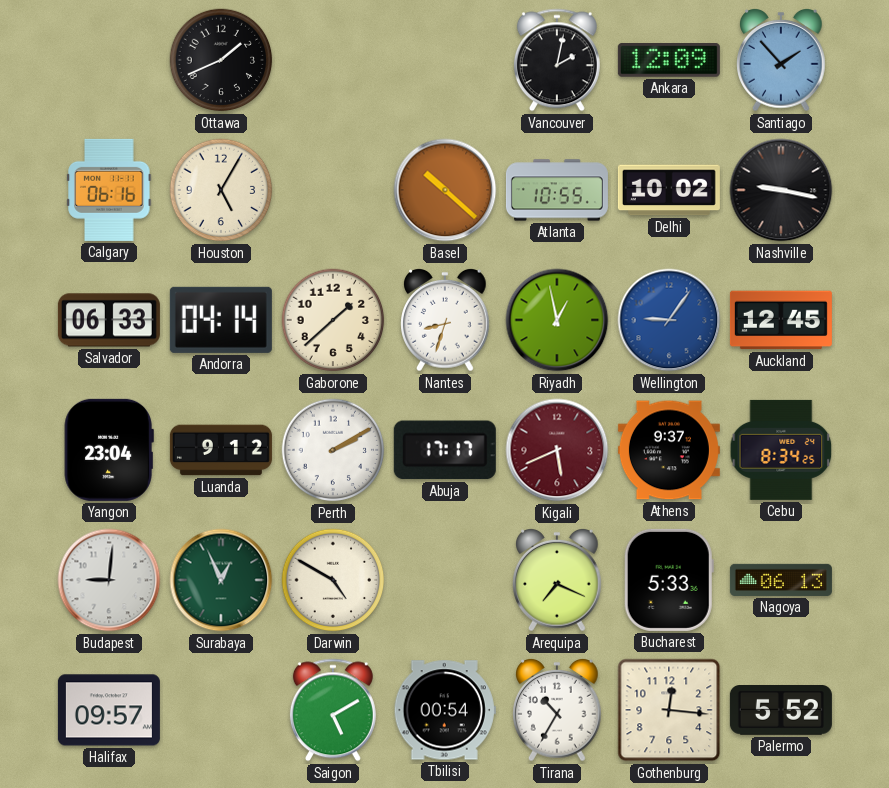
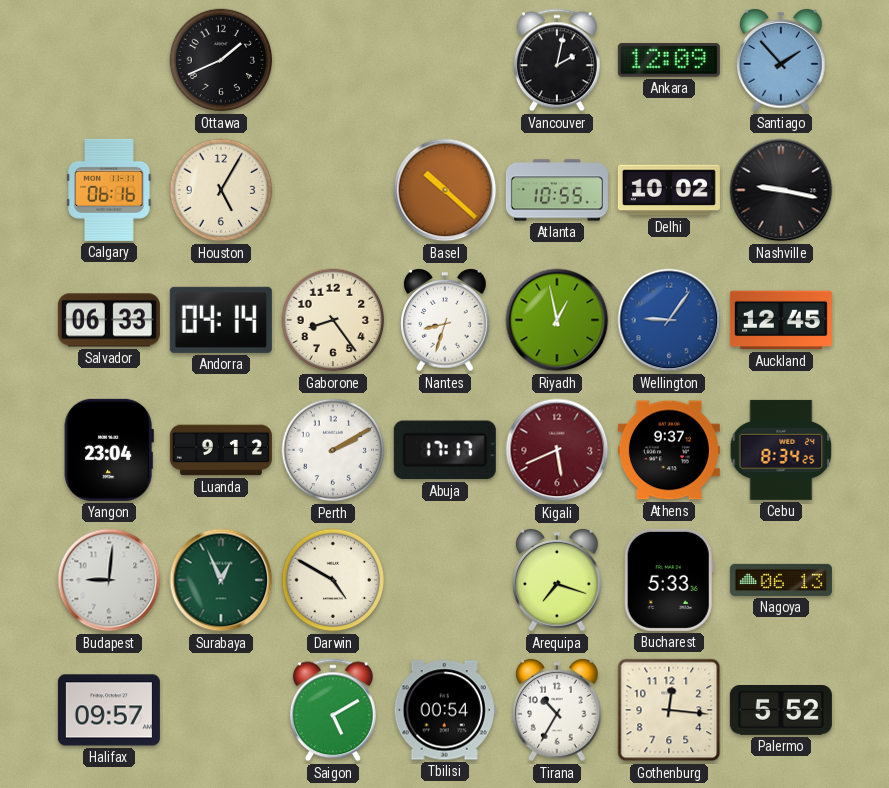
Gaborone: 1:38 -> 8:24
Arequipa: 7:19 -> 7:18
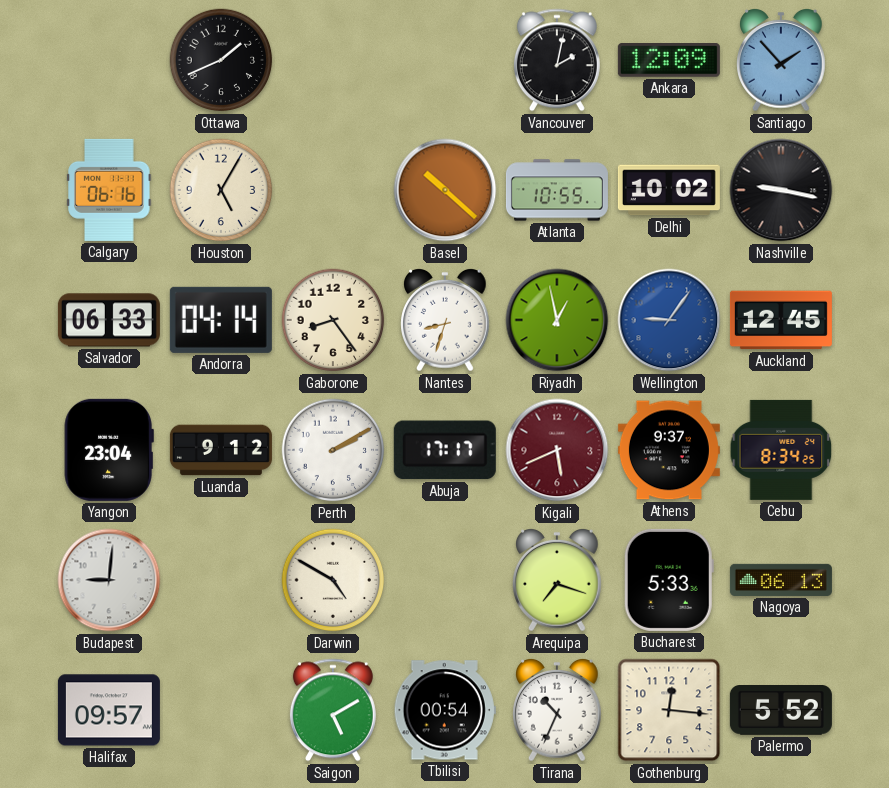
Surabaya: 12:56 -> none
Tirana: 10:35 -> 10:34
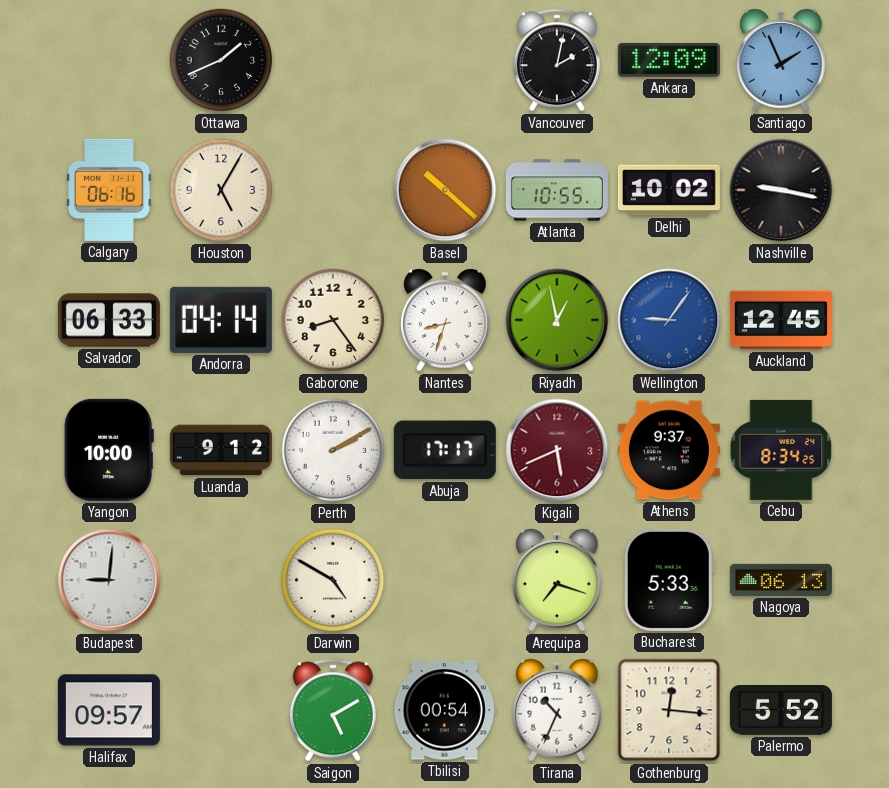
Santiago: 1:53 -> 1:56
Yangon: 23:04 -> 10:00
